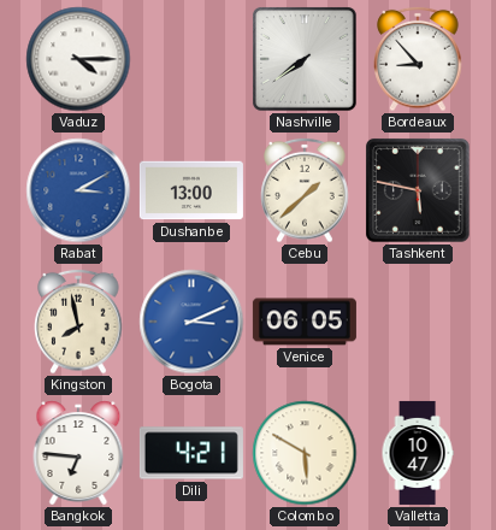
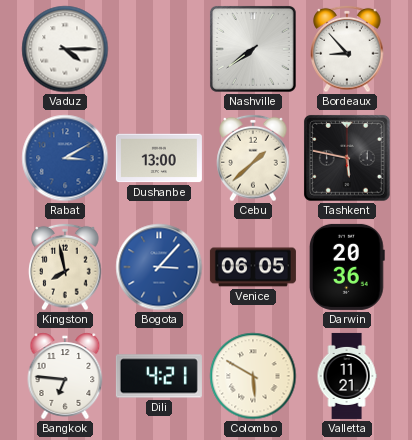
Bogota: 3:11 -> 3:07
Darwin: none -> 20:36
Valletta: 10:47 -> 11:21
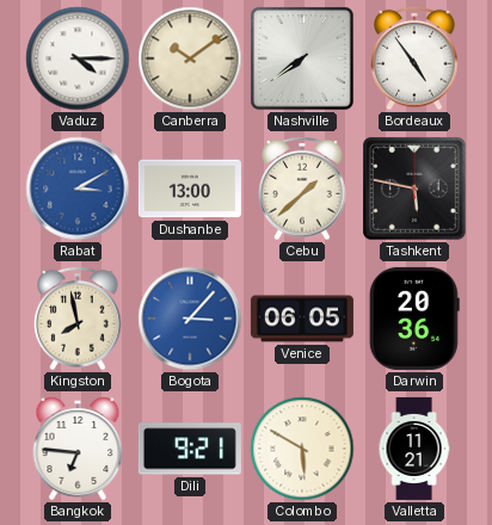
Canberra: none -> 10:09
Bordeaux: 8:53 -> 4:54
Dili: 4:21 -> 9:21
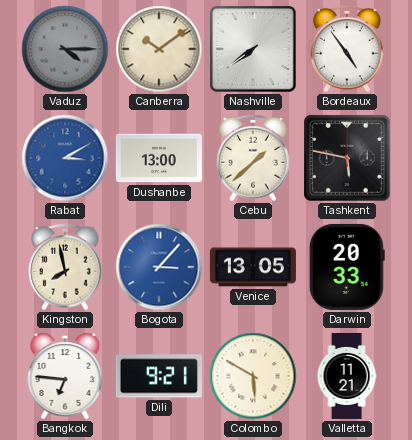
Vaduz dial: white -> grey
Venice: 06:05 -> 13:05
Darwin: 20:36 -> 20:33
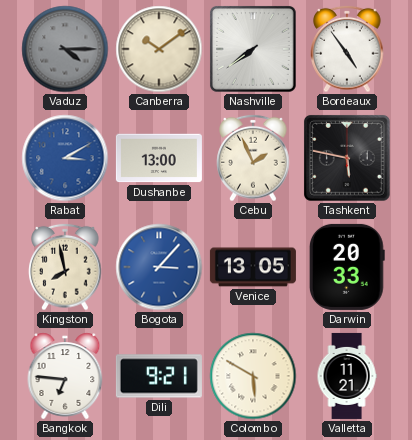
Cebu: 1:38 -> 1:56
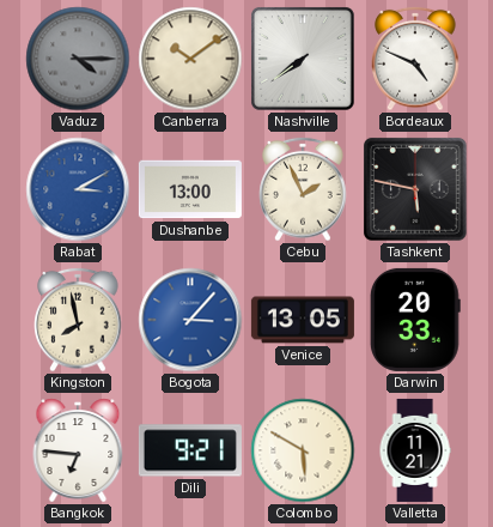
Bordeaux: 4:54 -> 4:49
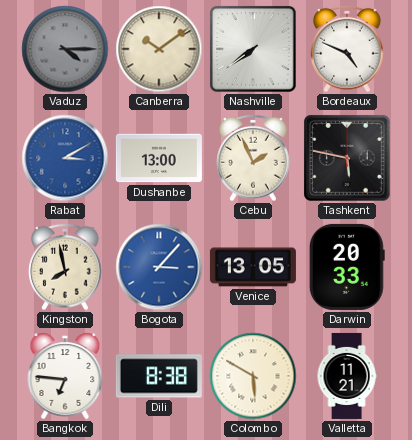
Dili: 9:21 -> 8:38
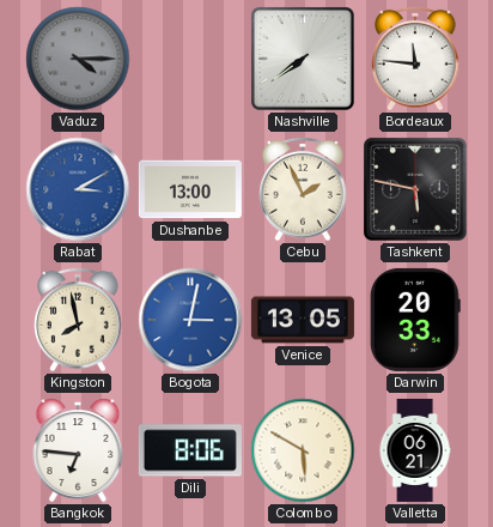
Canberra: 10:09 -> none
Bordeaux: 4:49 -> 11:46
Bogota: 3:07 -> 3:02
Dili: 8:38 -> 8:06
Valletta: 11:21 -> 06:21
